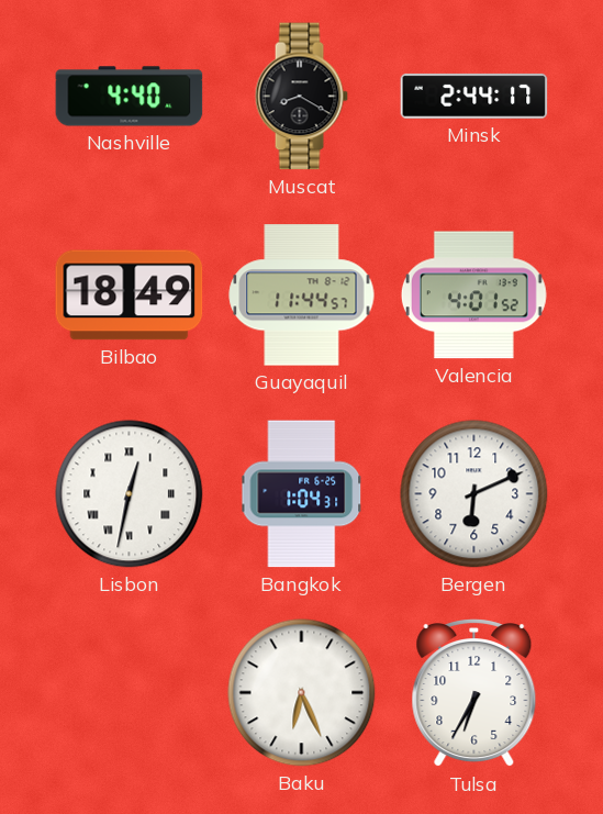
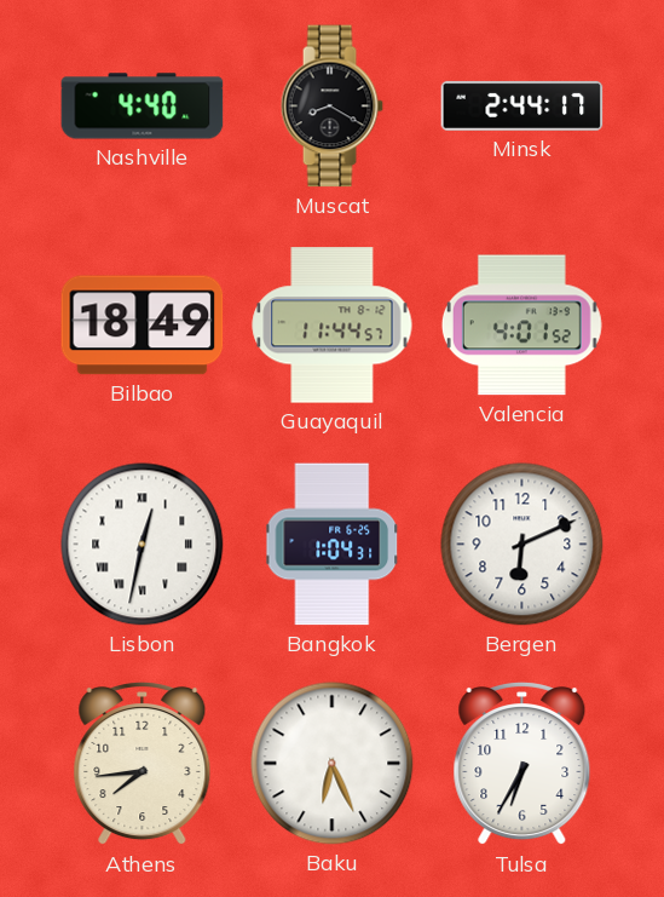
Athens: none -> 7:44
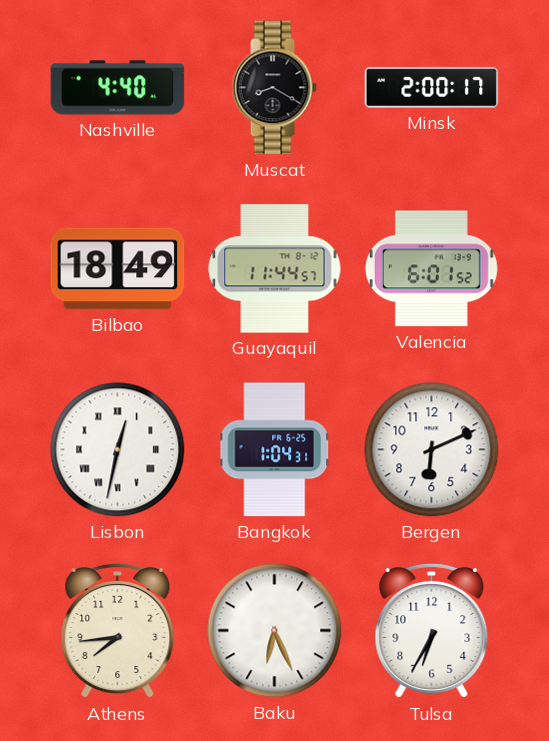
Minsk: 2:44 -> 2:00
Valencia: 4:01 -> 6:01
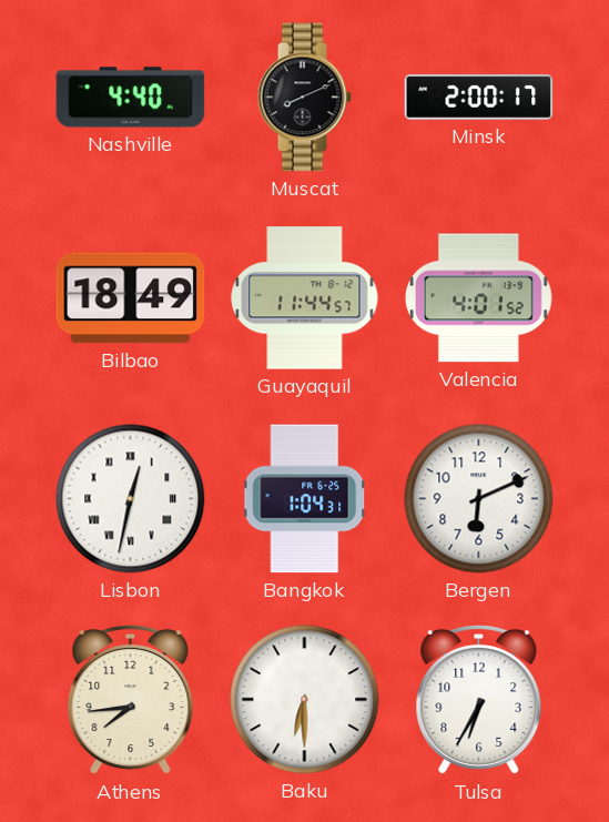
Muscat: 8:20 -> 8:11
Valencia: 6:01 -> 4:01
Baku: 6:26 -> 6:30
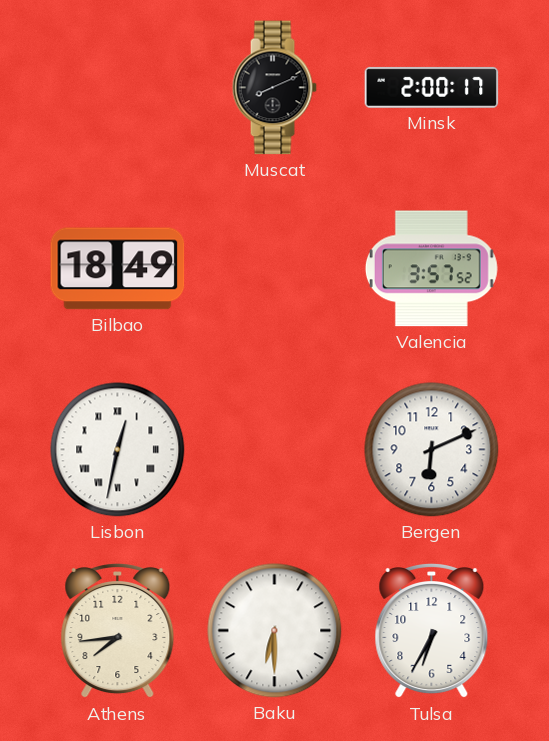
Nashville: 4:40 -> none
Guayaquil: 11:44 -> none
Valencia: 4:01 -> 3:57
Bangkok: 1:04 -> none
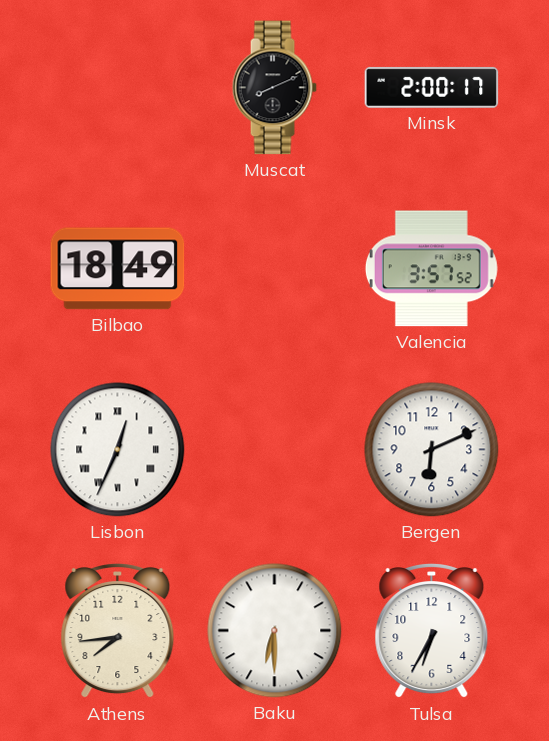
Lisbon: 12:32 -> 12:34
